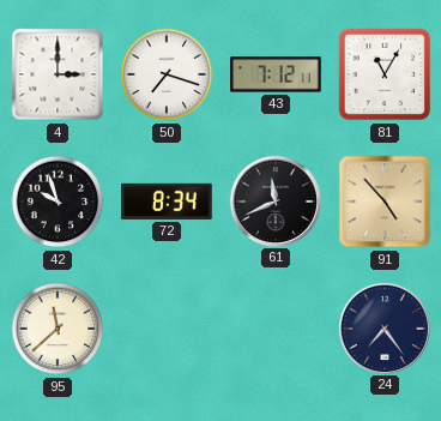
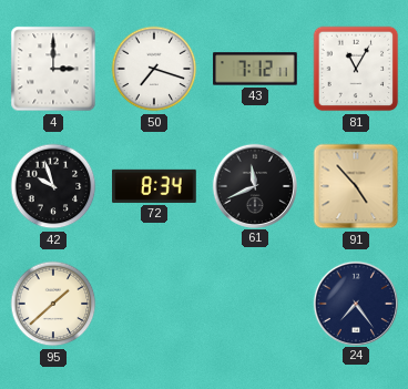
95: 11:38 -> 1:38
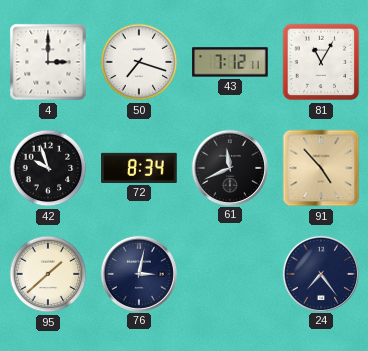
76: none -> 3:02
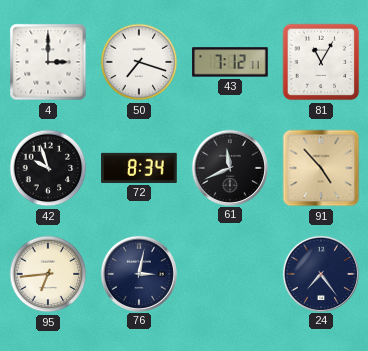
95: 1:38 -> 6:44
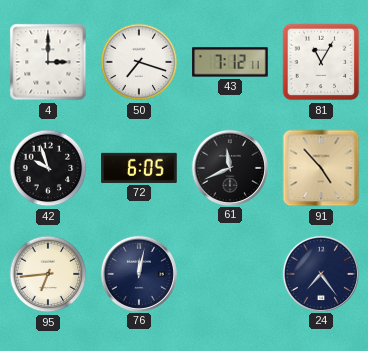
72: 8:34 -> 6:05
76: 3:02 -> 12:02
